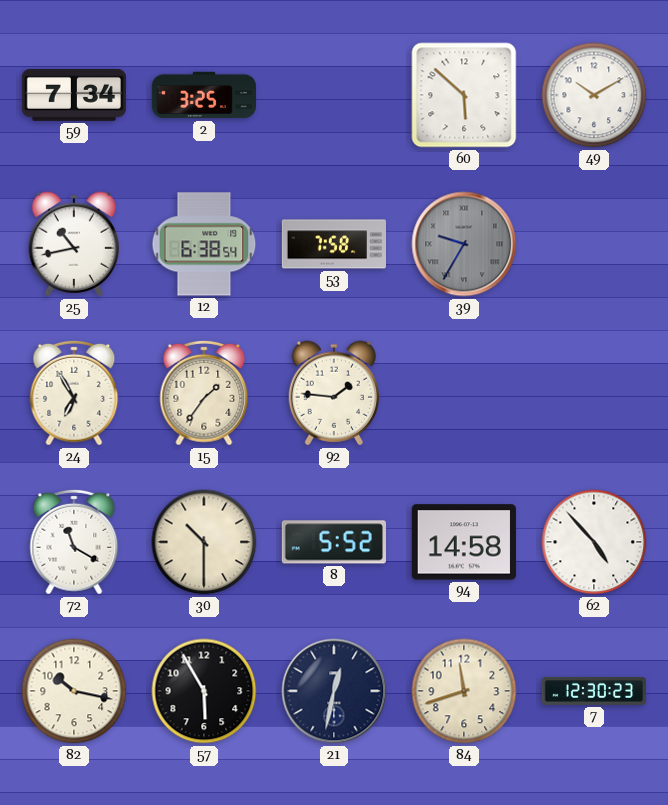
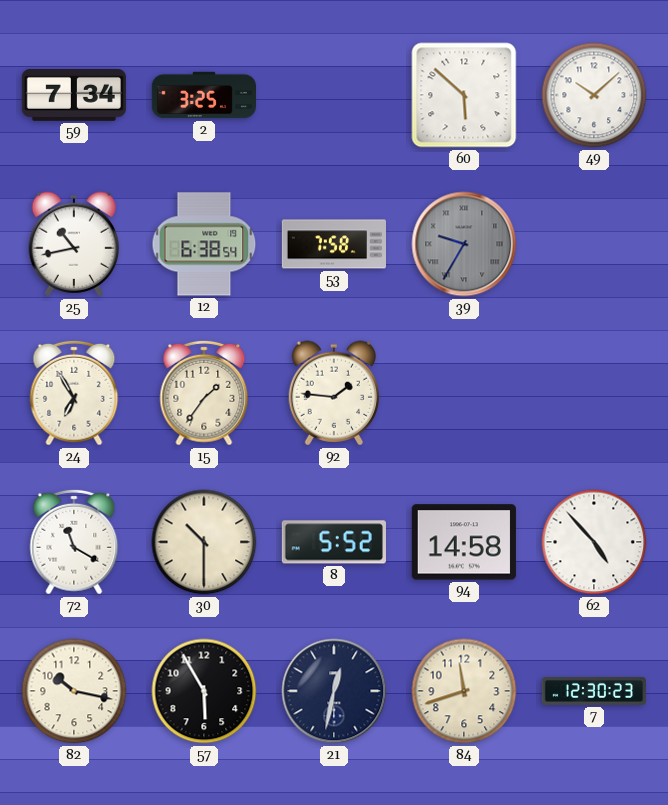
49: 10:10 -> 10:08
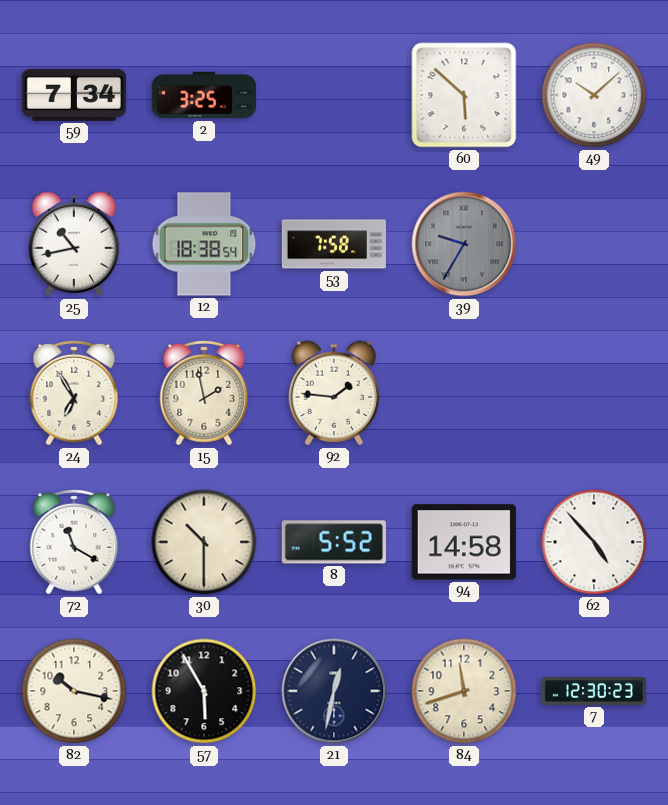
12: 6:38 -> 18:38
15: 1:36 -> 1:58
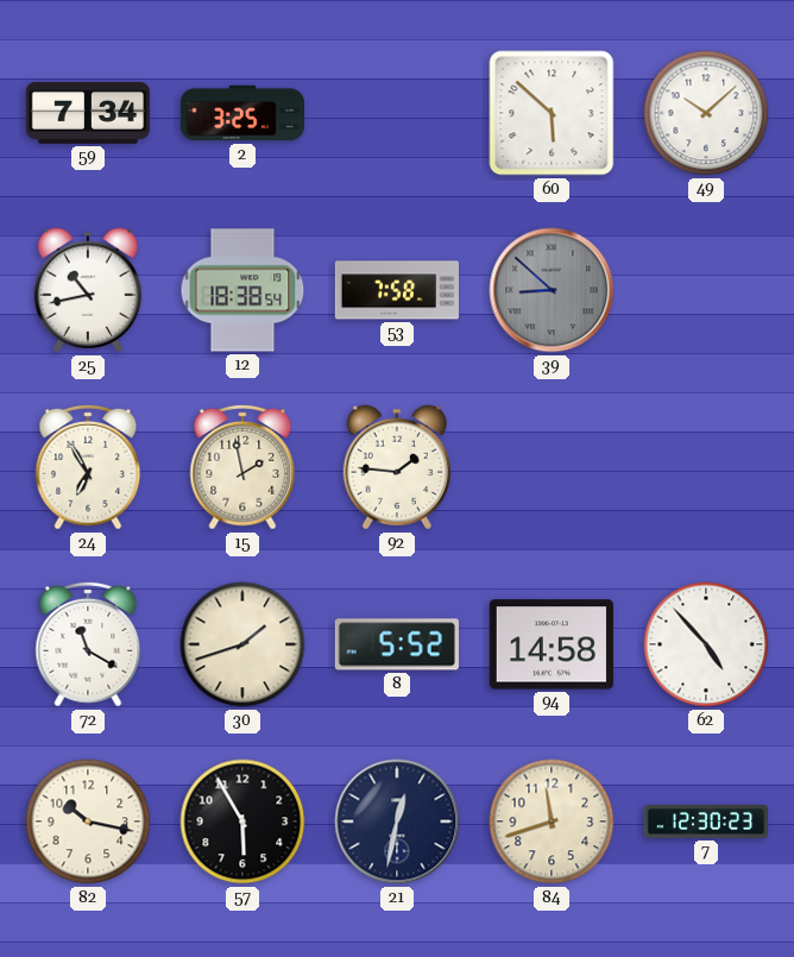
39: 9:35 -> 8:52
30: 10:30 -> 1:42
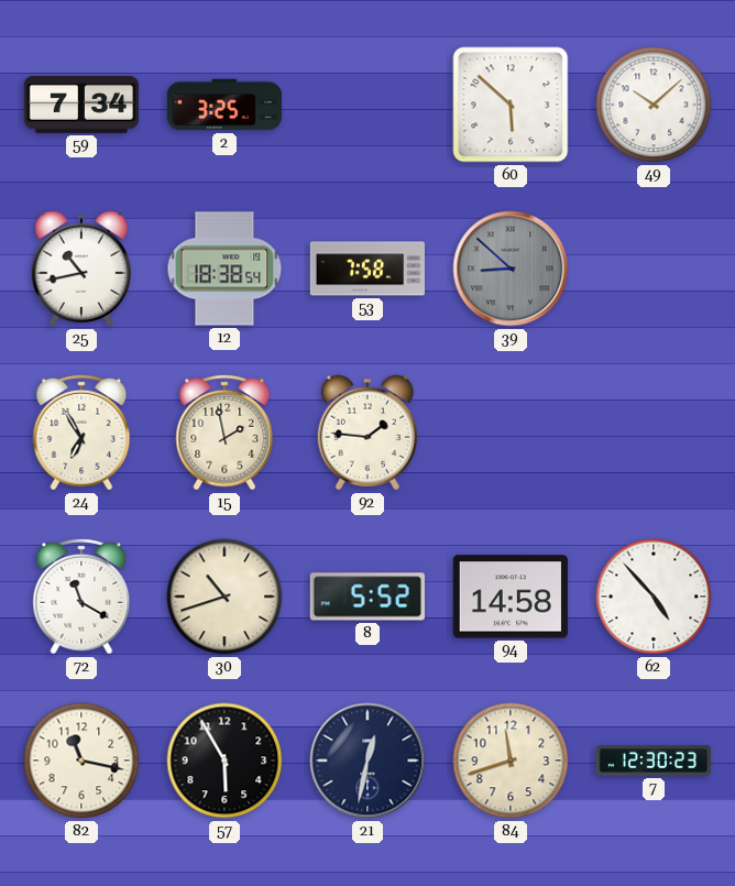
30: 1:42 -> 10:42
82: 10:17 -> 11:17
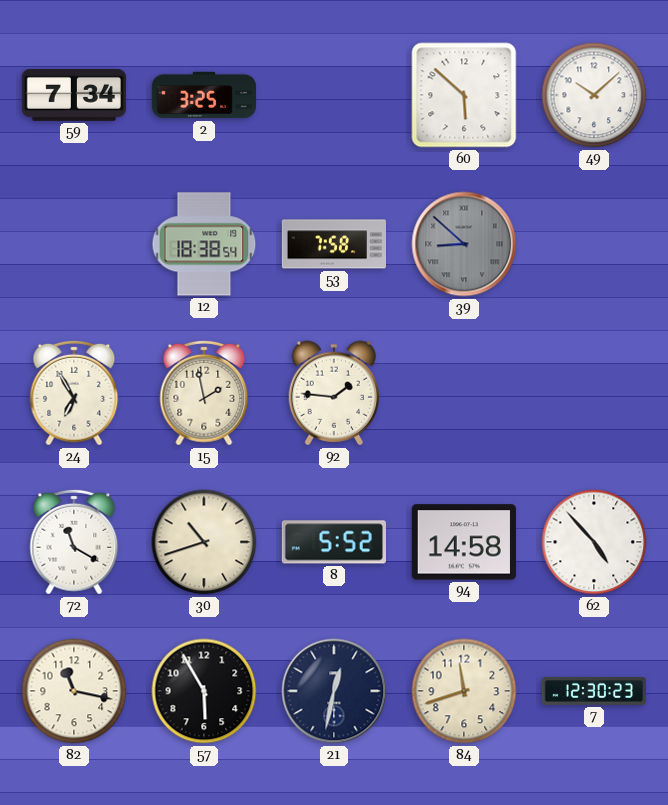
25: 10:43 -> none
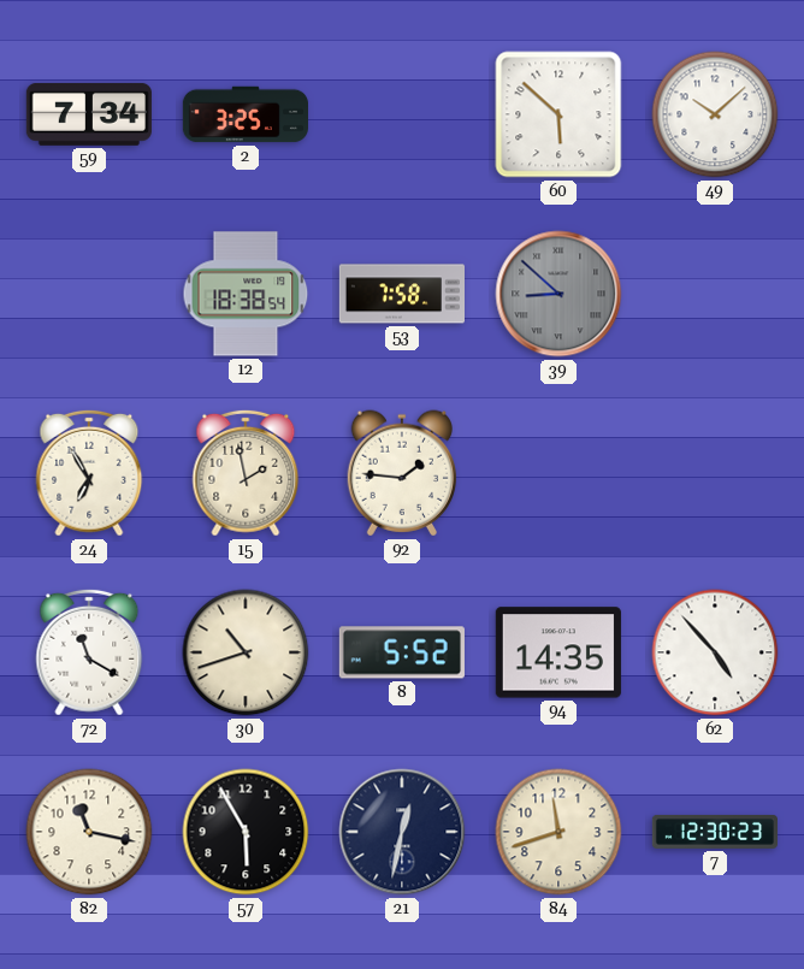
94: 14:58 -> 14:35
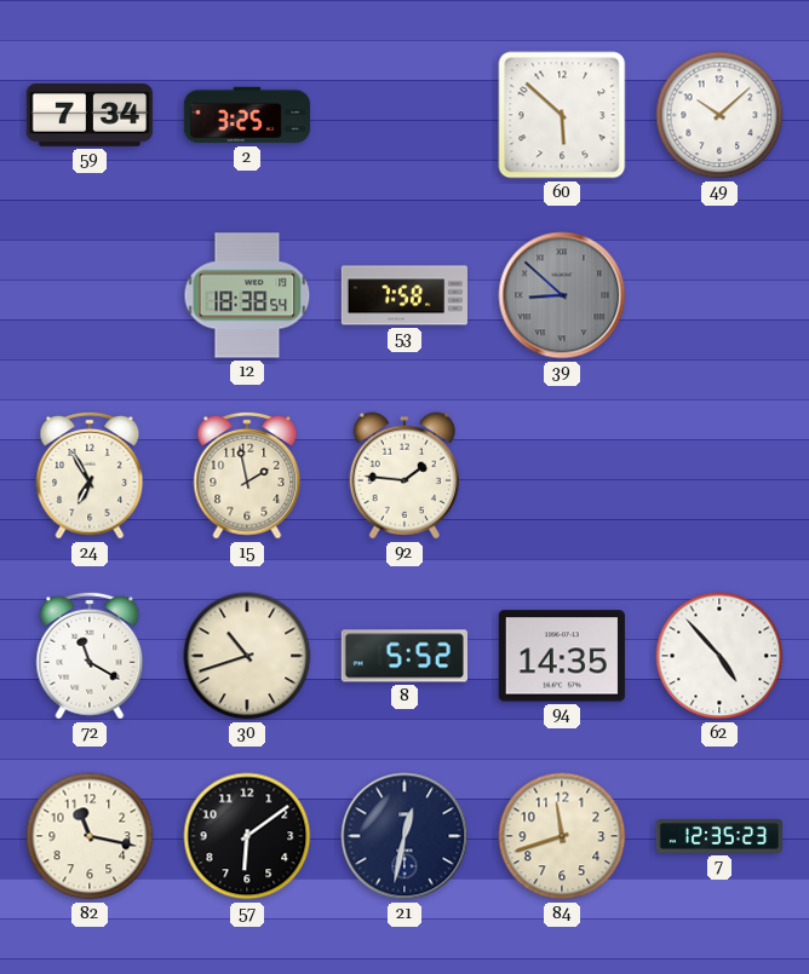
57: 5:55 -> 6:09
7: 12:30 -> 12:35
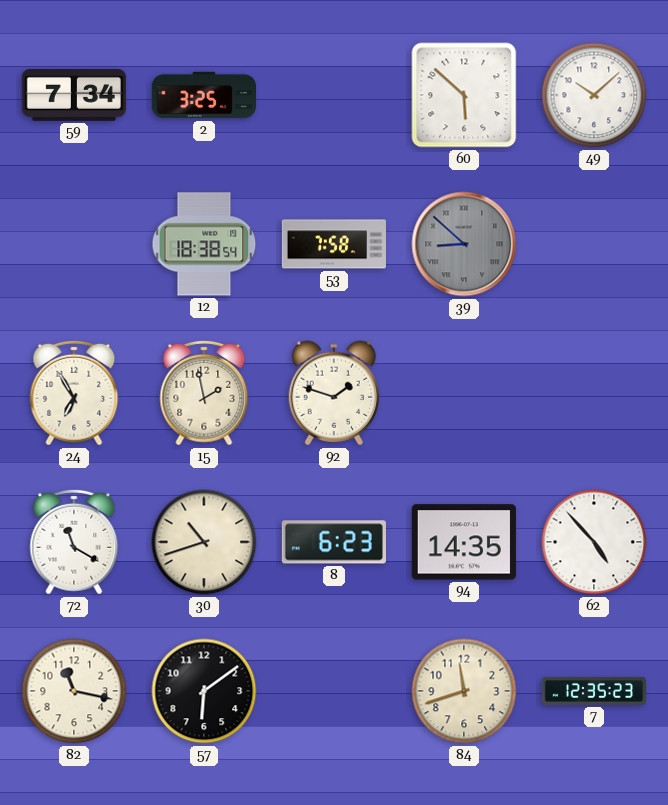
92: 1:46 -> 1:48
8: 5:52 -> 6:23
21: 12:32 -> none
